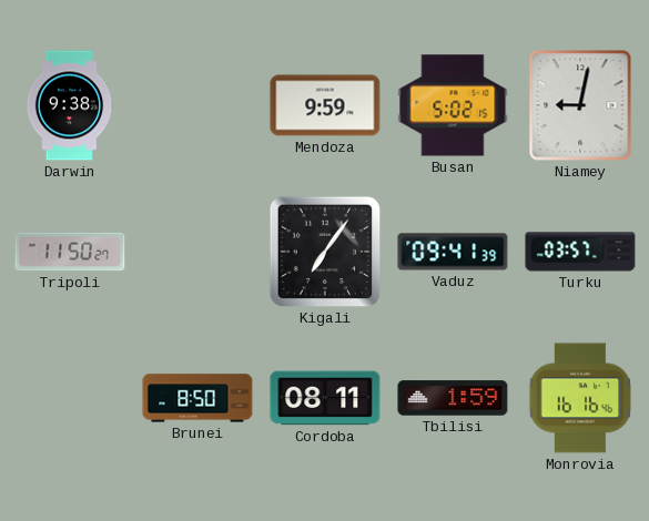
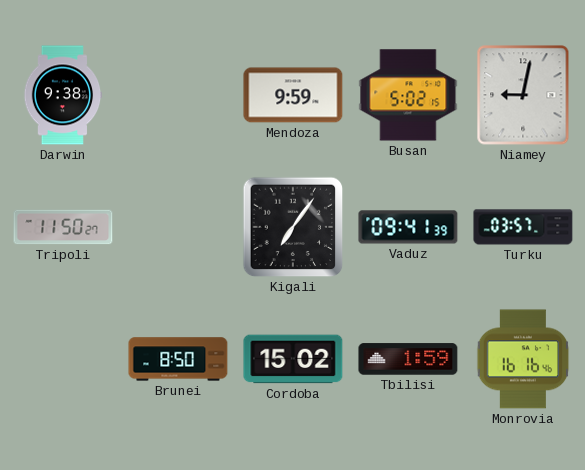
Cordoba: 08:11 -> 15:02
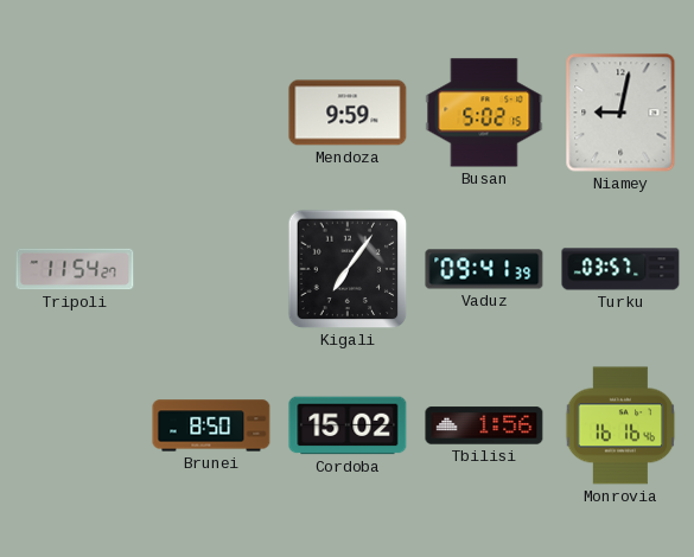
Darwin: 9:38 -> none
Tripoli: 11:50 -> 11:54
Tbilisi: 1:59 -> 1:56
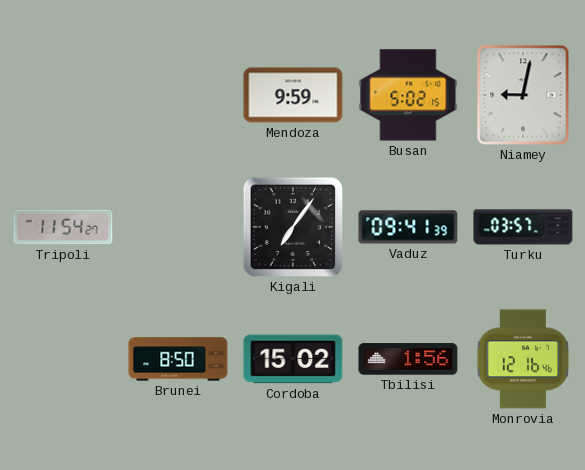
Monrovia: 16:16 -> 12:16
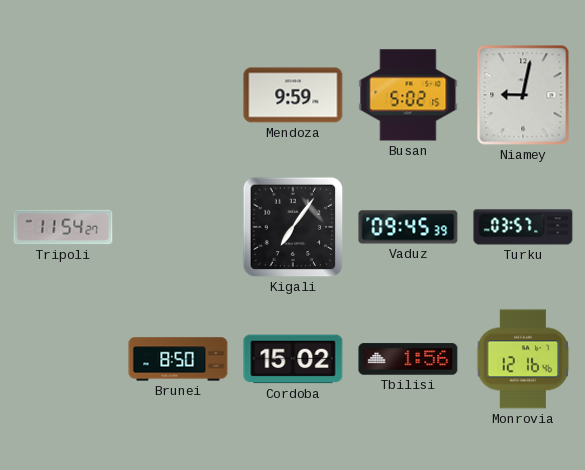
Vaduz: 09:41 -> 09:45
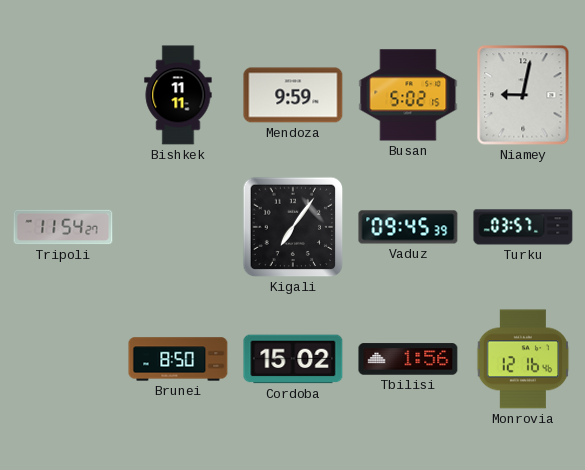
Bishkek: none -> 11:11
